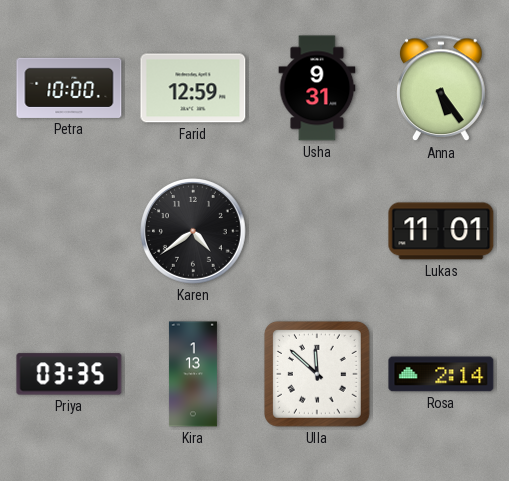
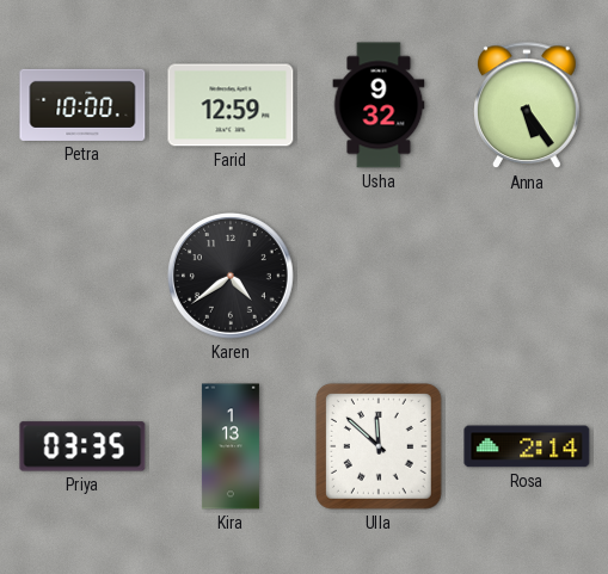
Usha: 9:31 -> 9:32
Lukas: 11:01 -> none
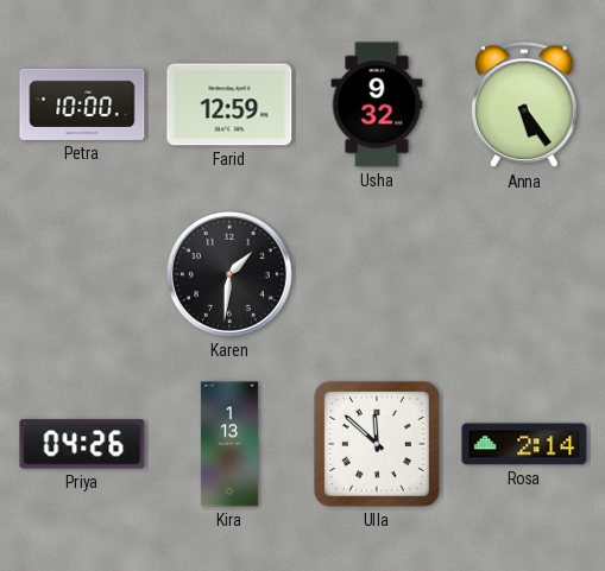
Karen: 4:39 -> 1:31
Priya: 03:35 -> 04:26
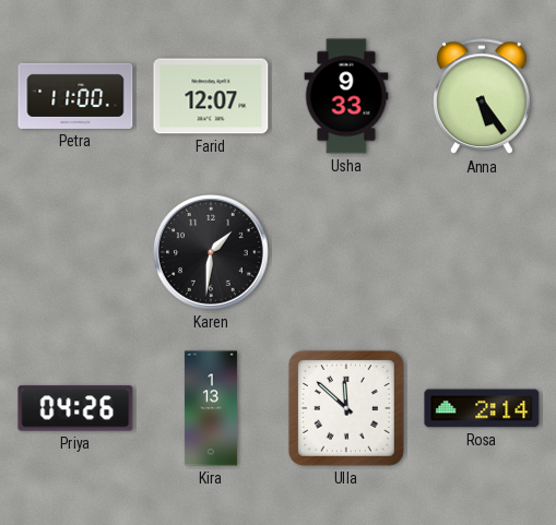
Petra: 10:00 -> 11:00
Farid: 12:59 -> 12:07
Usha: 9:32 -> 9:33
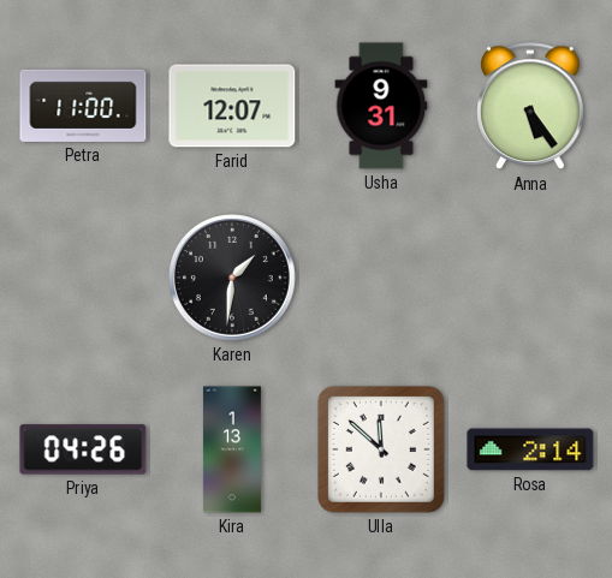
Usha: 9:33 -> 9:31
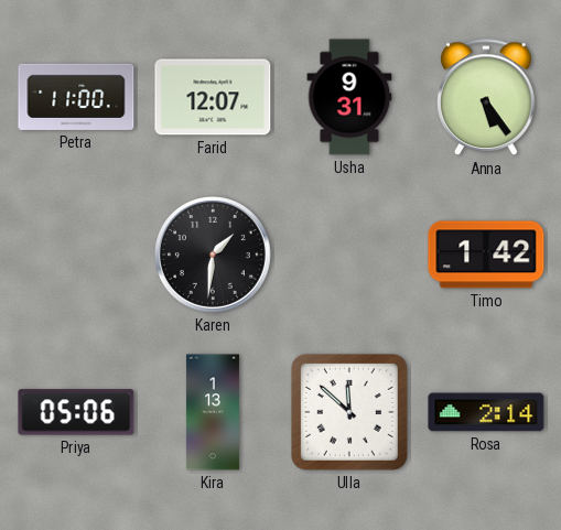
Timo: none -> 1:42
Priya: 04:26 -> 05:06
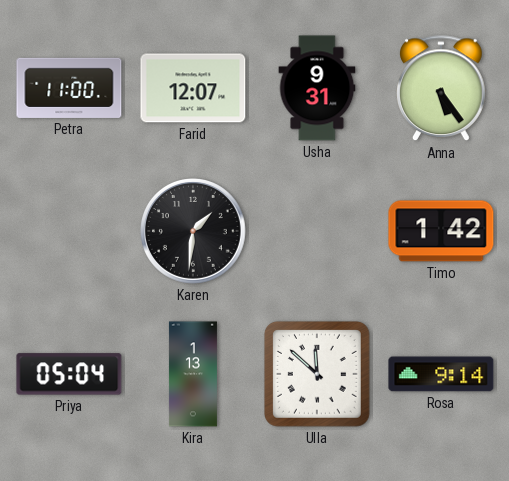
Priya: 05:06 -> 05:04
Rosa: 2:14 -> 9:14
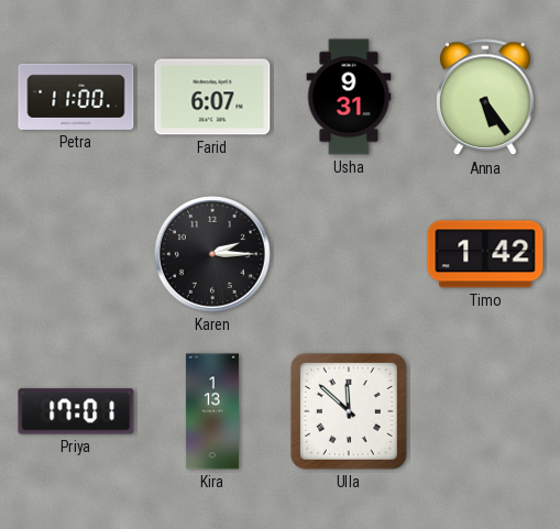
Farid: 12:07 -> 6:07
Karen: 1:31 -> 2:15
Priya: 05:04 -> 17:01
Rosa: 9:14 -> none
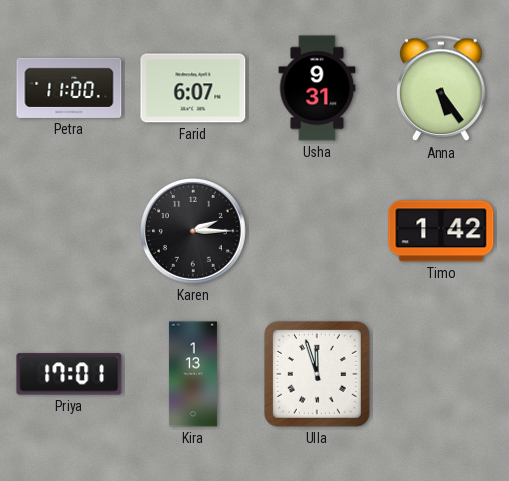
Ulla: 11:52 -> 11:57
